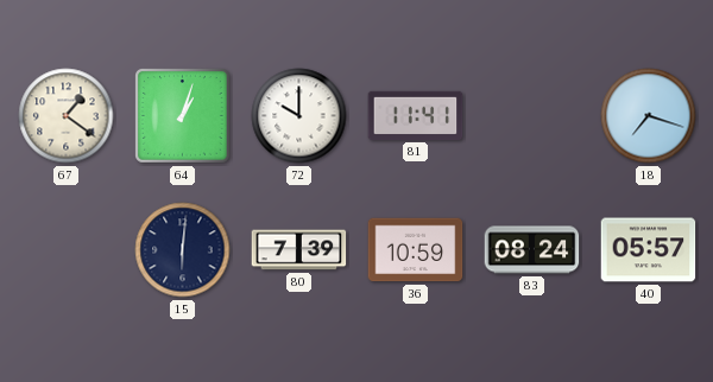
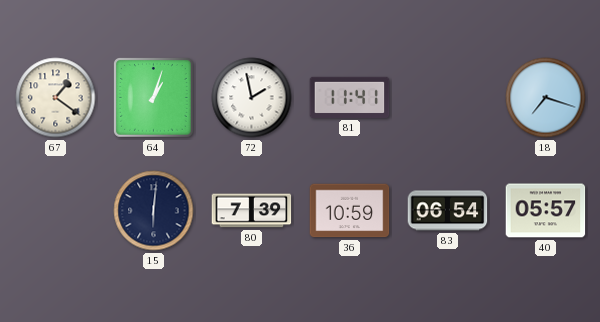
72: 10:00 -> 1:58
83: 08:24 -> 06:54
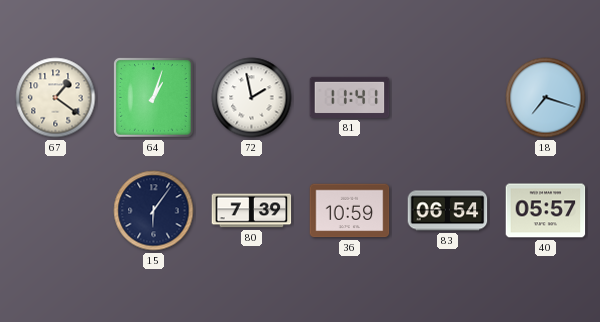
15: 6:01 -> 6:06
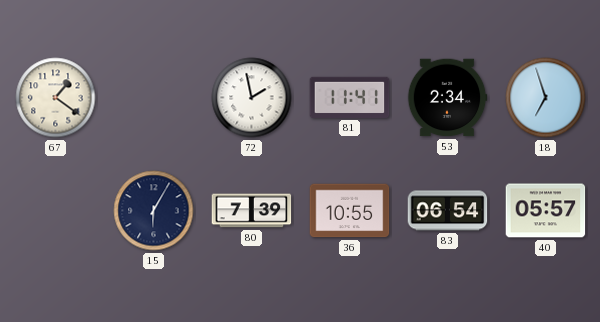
64: 1:03 -> none
53: none -> 2:34
18: 7:18 -> 6:57
15: 6:06 -> 6:05
36: 10:59 -> 10:55
